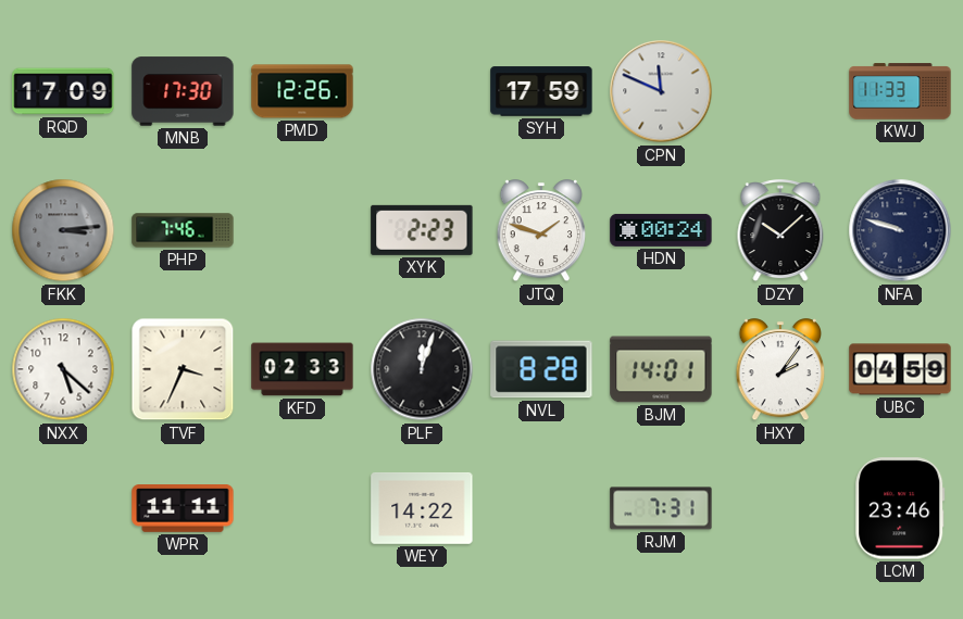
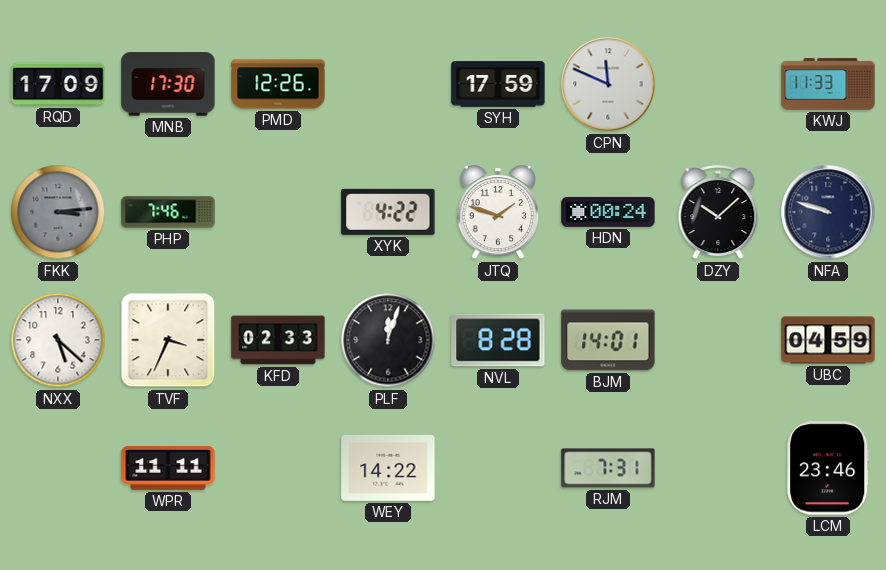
XYK: 2:23 -> 4:22
HXY: 2:06 -> none
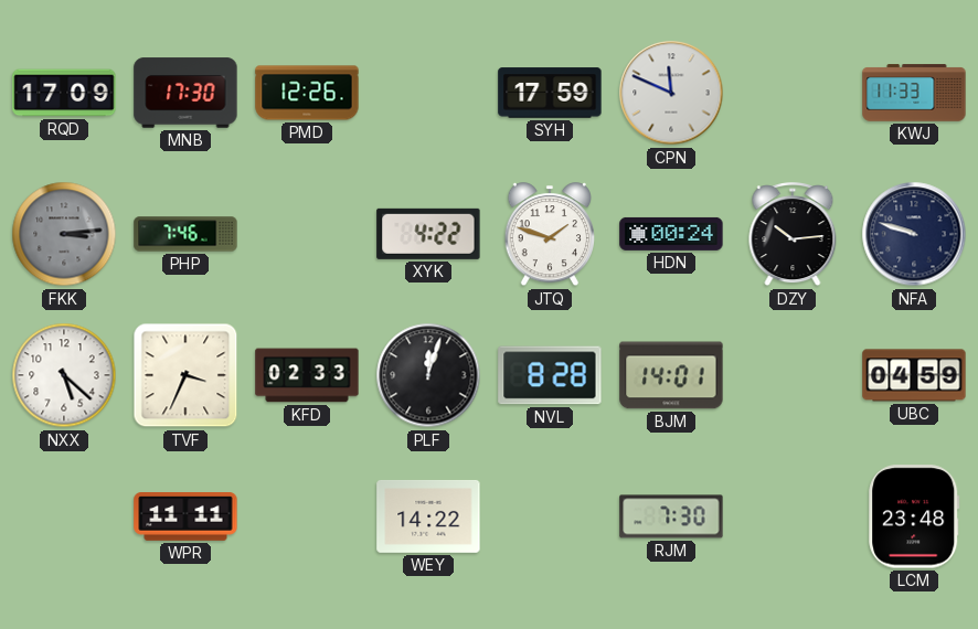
DZY: 10:08 -> 10:14
RJM: 7:31 -> 7:30
LCM: 23:46 -> 23:48
